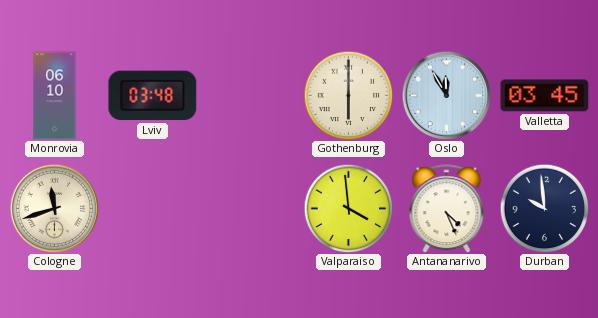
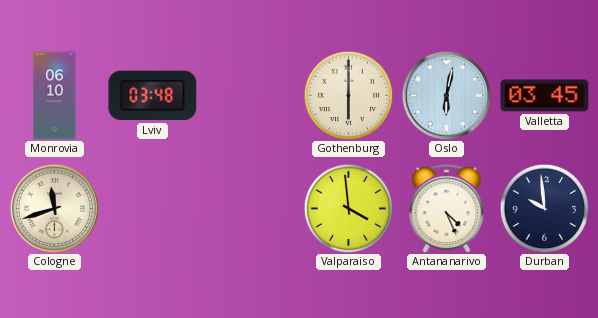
Oslo: 11:55 -> 6:02
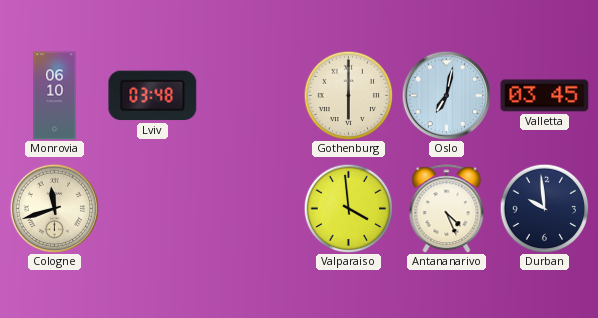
Oslo: 6:02 -> 7:02
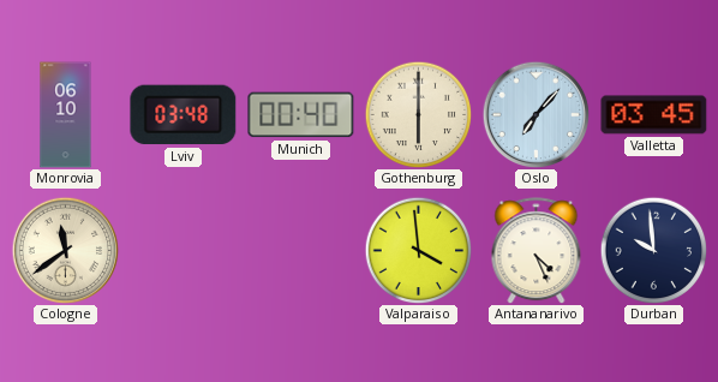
Munich: none -> 00:40
Oslo: 7:02 -> 7:07
Cologne: 11:42 -> 11:39
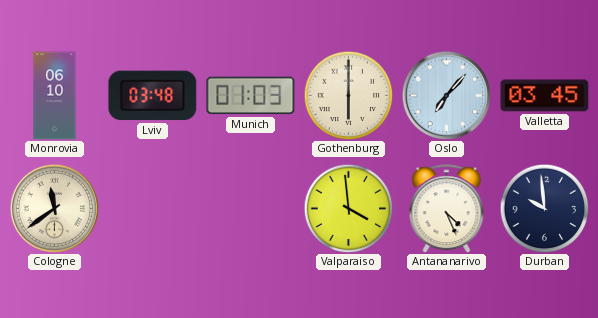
Munich: 00:40 -> 01:03
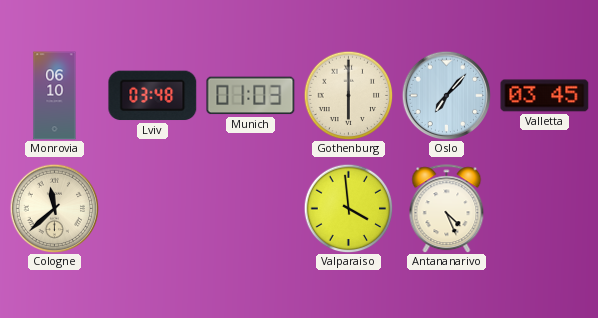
Cologne: 11:39 -> 11:38
Durban: 9:59 -> none
